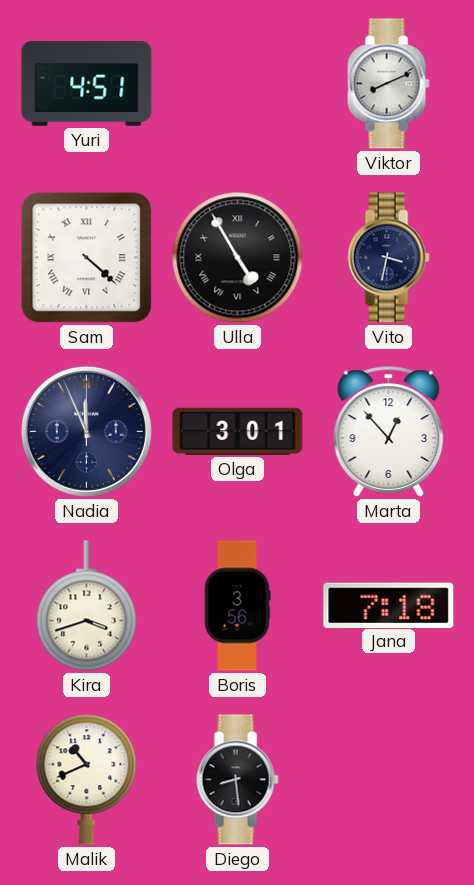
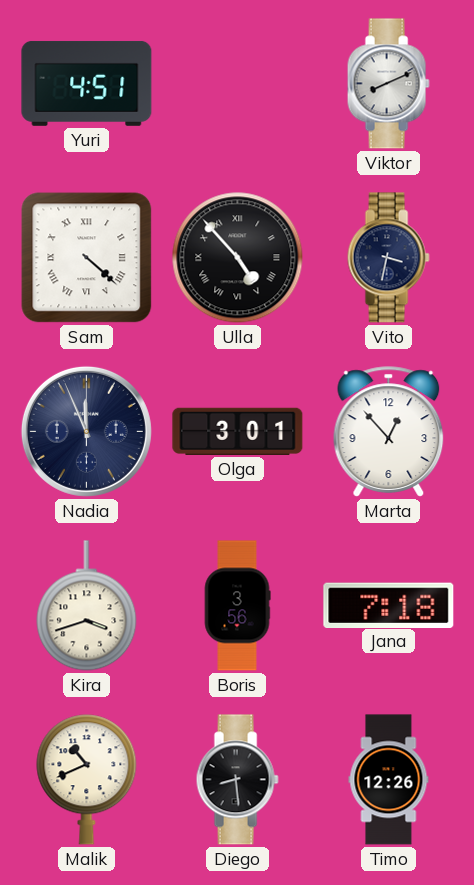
Ulla: 4:55 -> 4:53
Timo: none -> 12:26
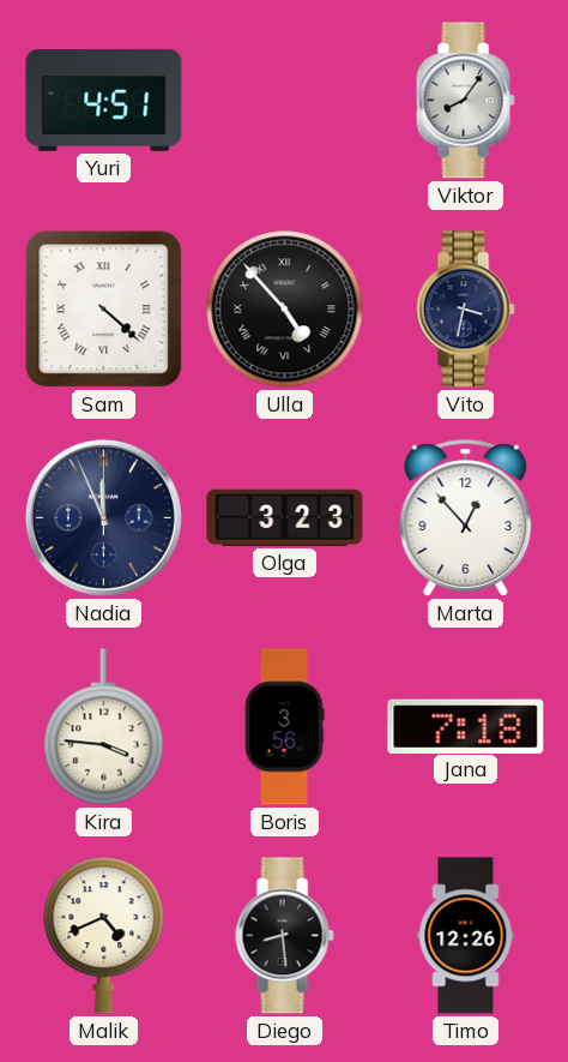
Viktor: 8:11 -> 8:06
Olga: 3:01 -> 3:23
Kira: 3:42 -> 3:46
Malik: 10:41 -> 4:41
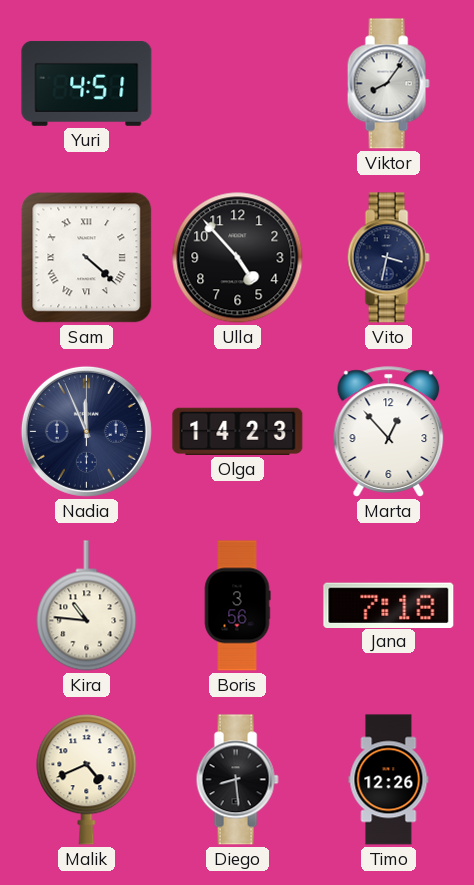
Ulla numerals: Roman -> Arabic
Olga: 3:23 -> 14:23
Kira: 3:46 -> 10:46
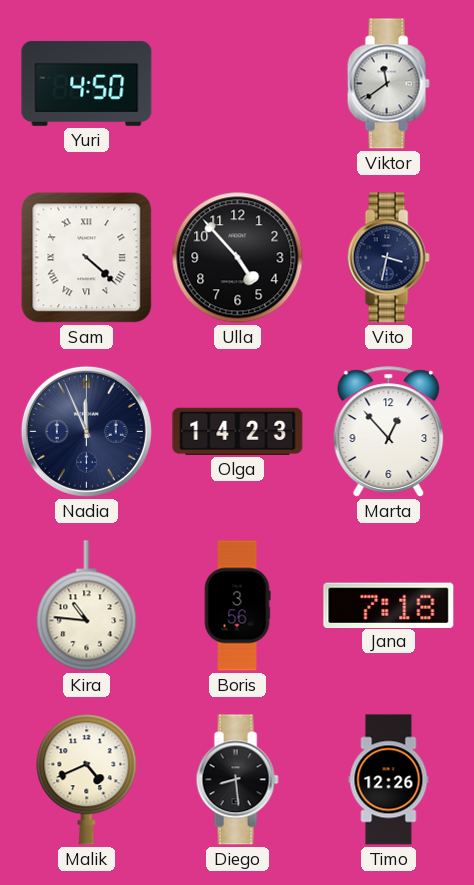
Yuri: 4:51 -> 4:50
Viktor: 8:06 -> 11:39
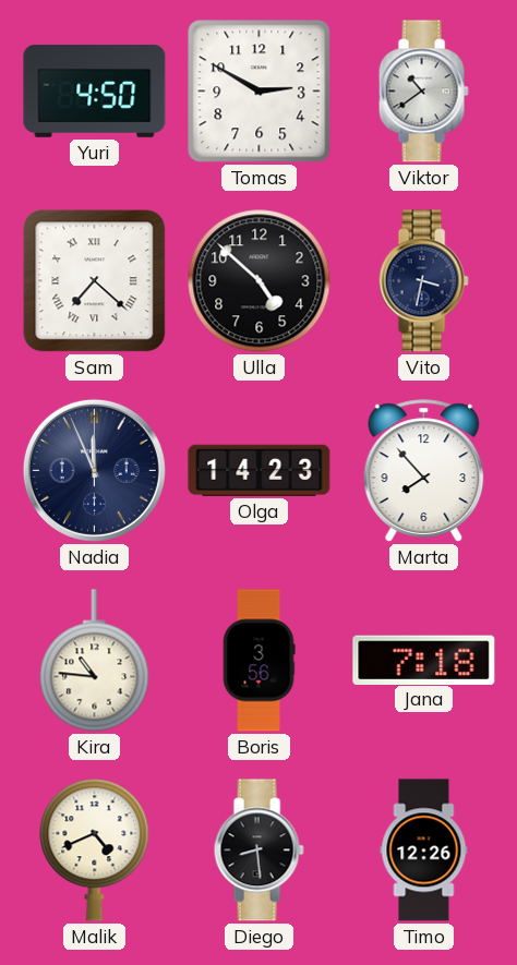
Tomas: none -> 2:50
Viktor: 11:39 -> 10:39
Sam: 4:22 -> 7:22
Ulla: 4:53 -> 4:52
Marta: 12:53 -> 7:53
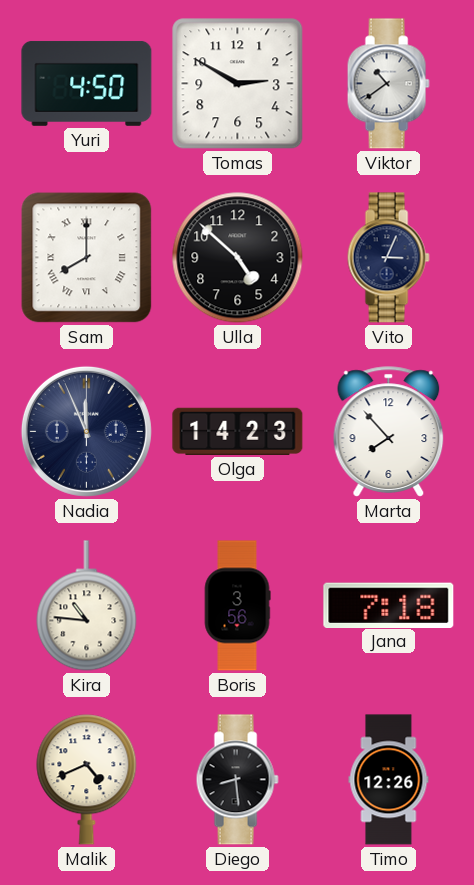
Sam: 7:22 -> 8:00
Vito: 3:32 -> 3:04
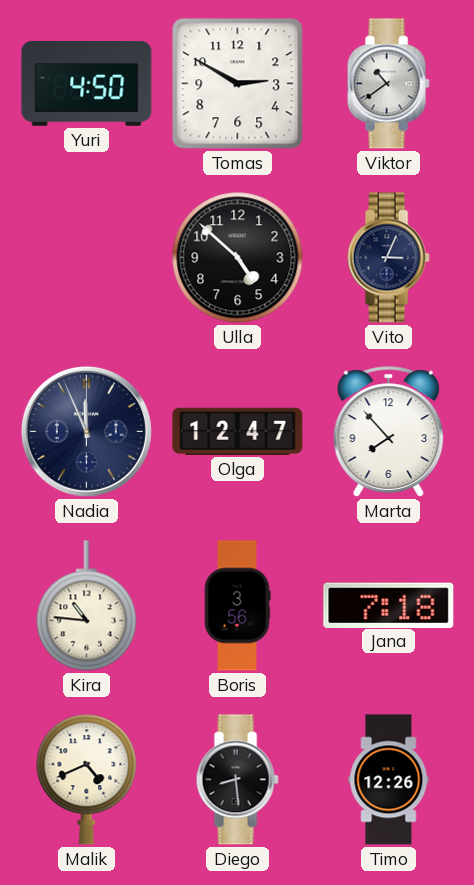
Sam: 8:00 -> none
Olga: 14:23 -> 12:47
